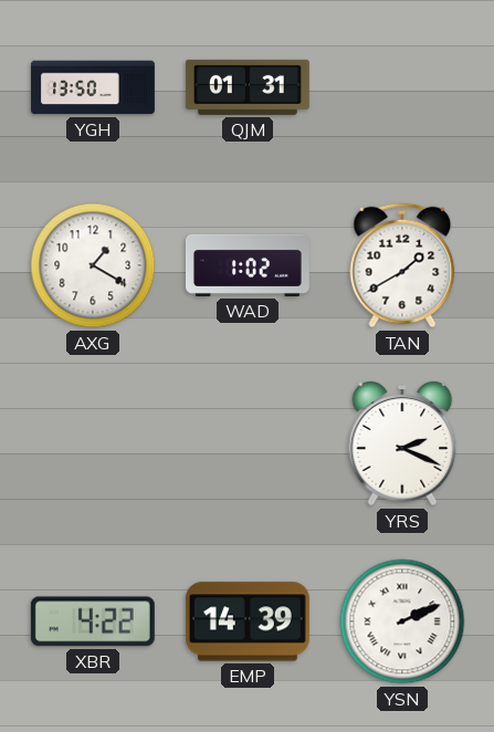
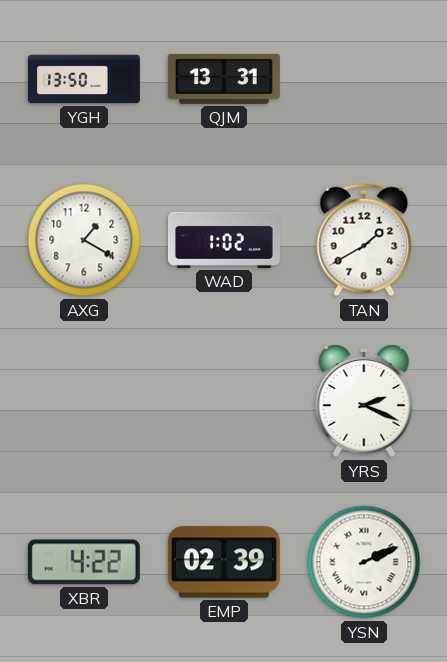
QJM: 01:31 -> 13:31
EMP: 14:39 -> 02:39
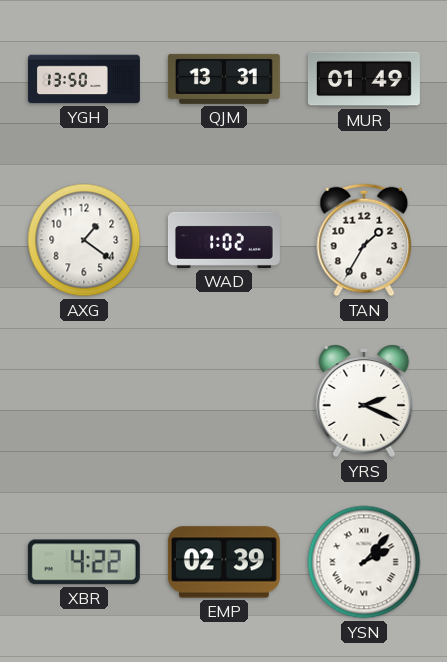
MUR: none -> 01:49
AXG: 1:20 -> 1:21
TAN: 1:40 -> 1:35
YSN: 2:11 -> 2:07
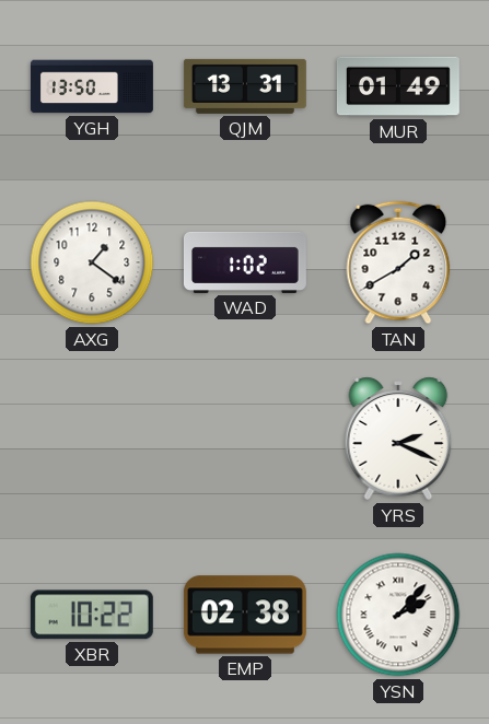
TAN: 1:35 -> 1:40
XBR: 4:22 -> 10:22
EMP: 02:39 -> 02:38
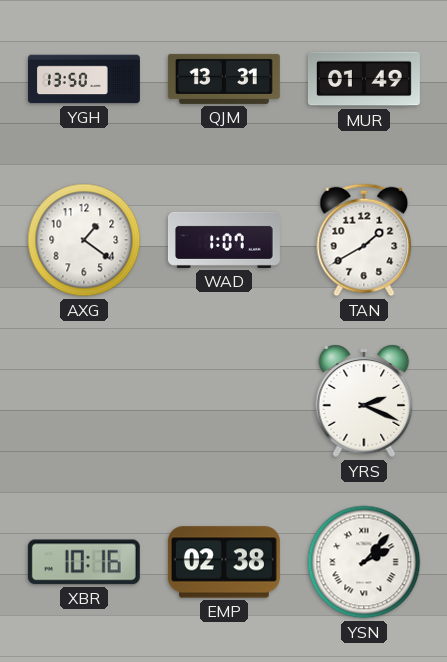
WAD: 1:02 -> 1:07
XBR: 10:22 -> 10:16
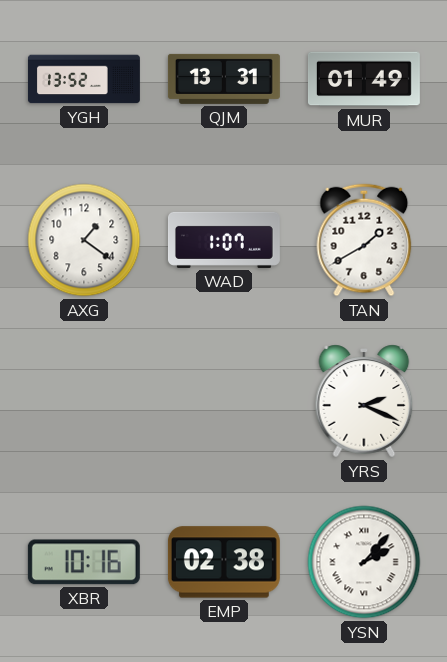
YGH: 13:50 -> 13:52
